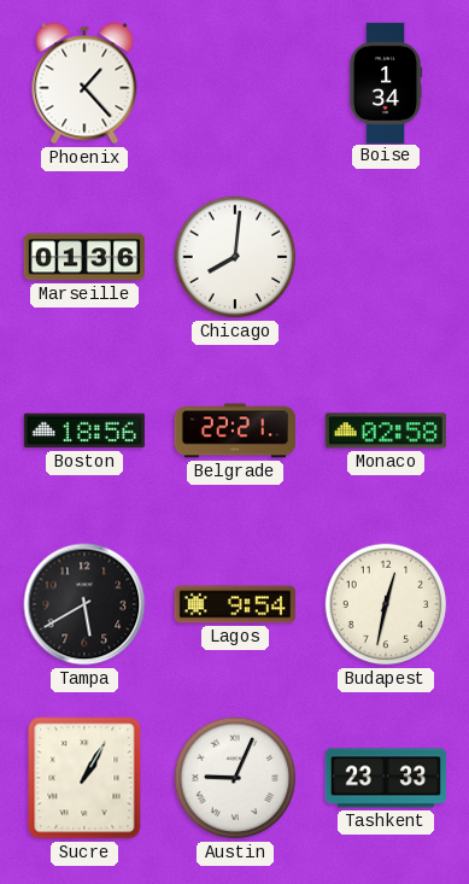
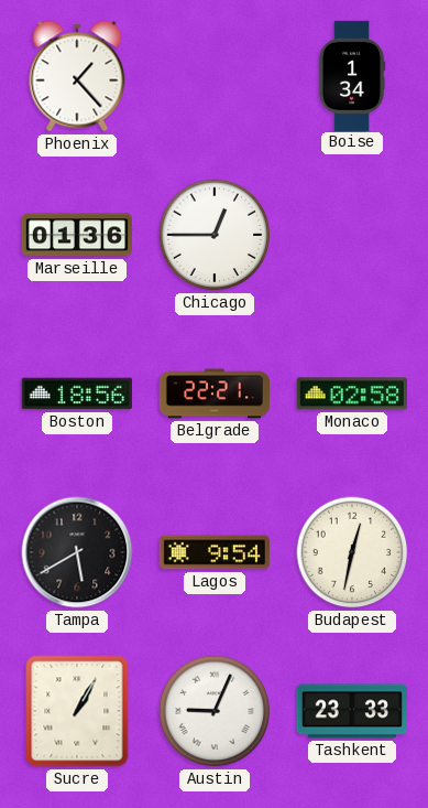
Chicago: 8:01 -> 12:45
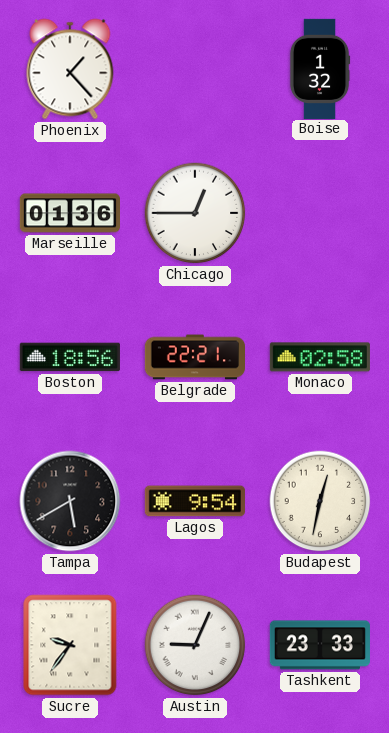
Boise: 1:34 -> 1:32
Sucre: 1:05 -> 9:36
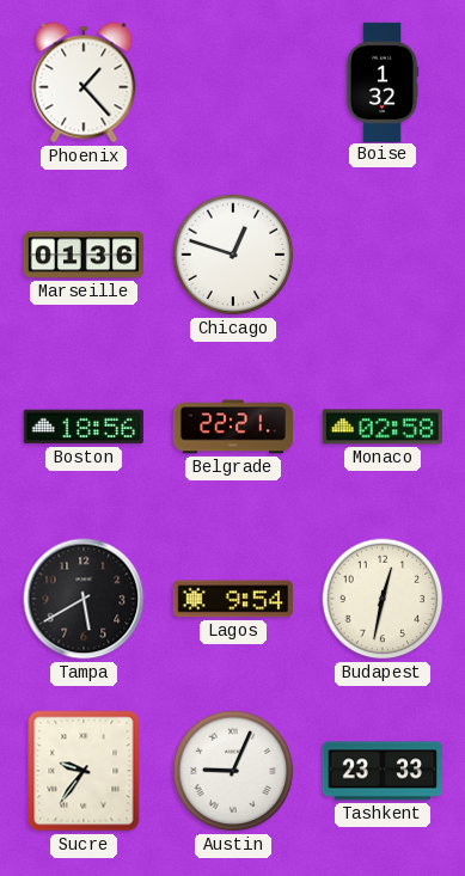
Chicago: 12:45 -> 12:48
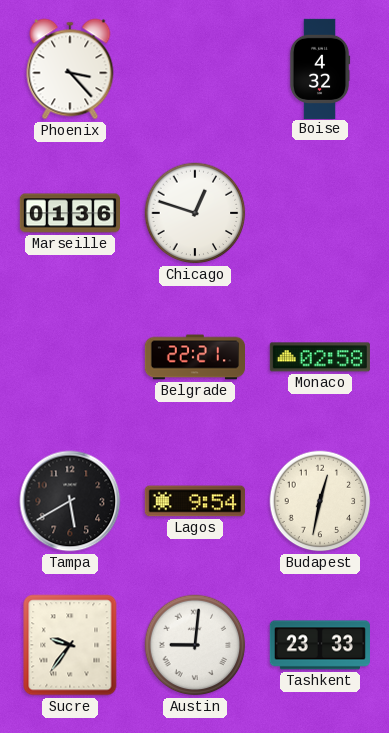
Phoenix: 1:23 -> 3:23
Boise: 1:32 -> 4:32
Boston: 18:56 -> none
Austin: 9:04 -> 9:01
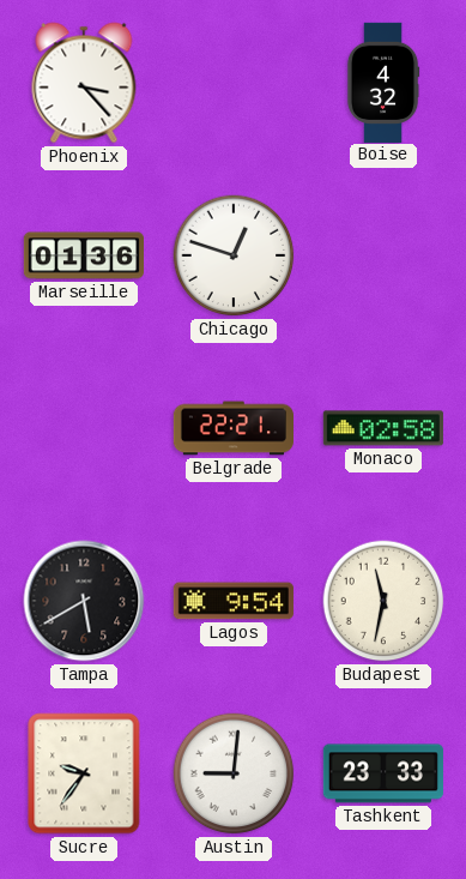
Budapest: 12:32 -> 11:32
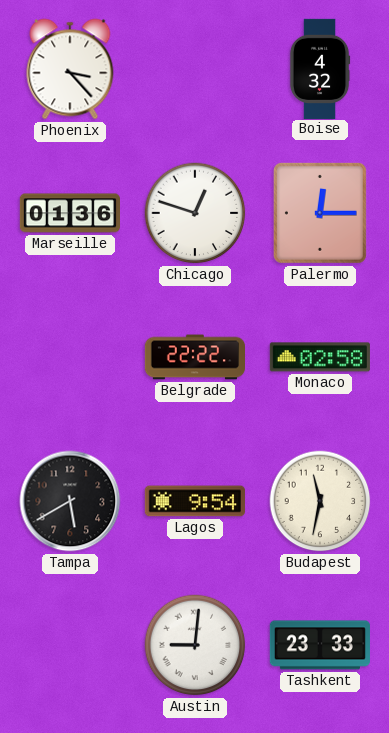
Palermo: none -> 12:15
Belgrade: 22:21 -> 22:22
Sucre: 9:36 -> none
